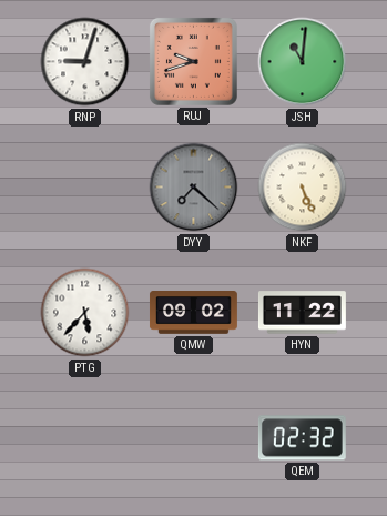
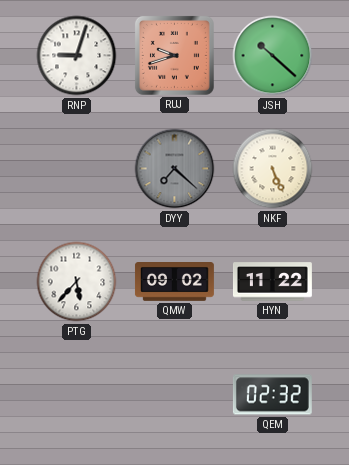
JSH: 11:01 -> 10:22
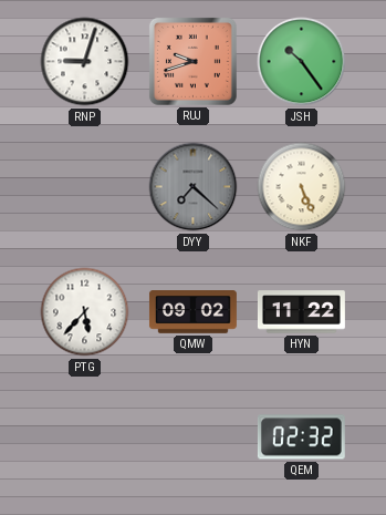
JSH: 10:22 -> 10:24
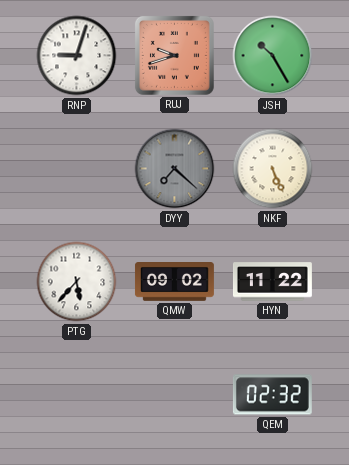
JSH: 10:24 -> 10:25
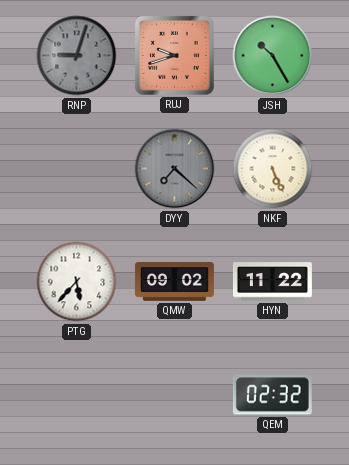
RNP dial: white -> grey
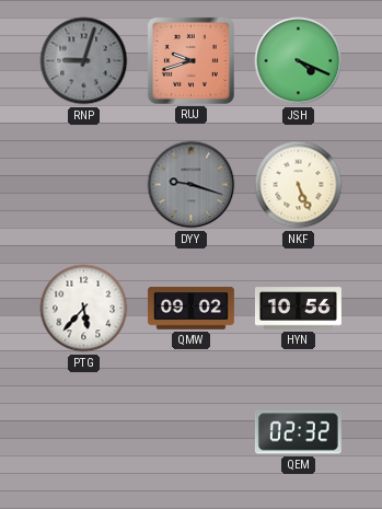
JSH: 10:25 -> 4:19
DYY: 7:22 -> 9:18
HYN: 11:22 -> 10:56
